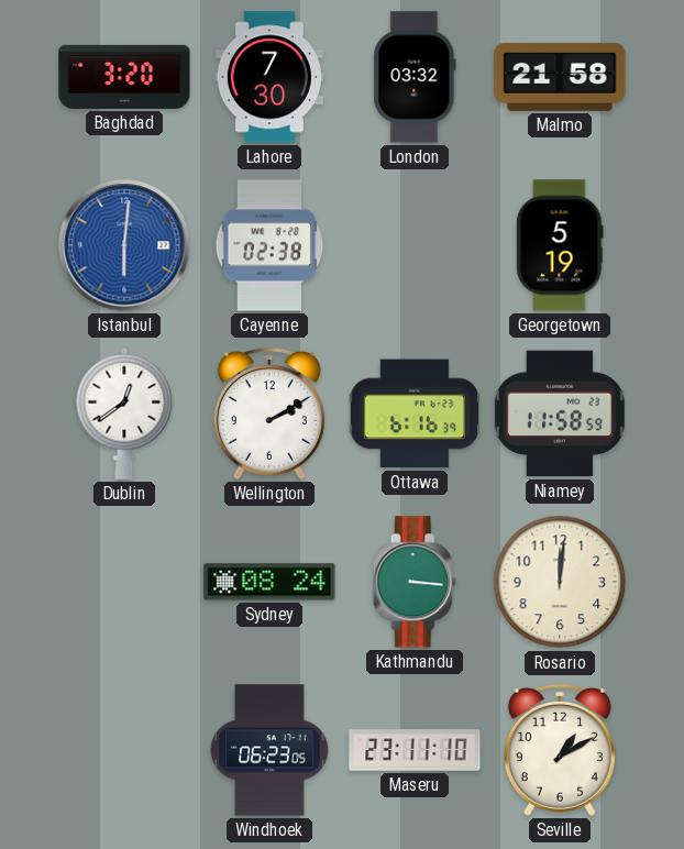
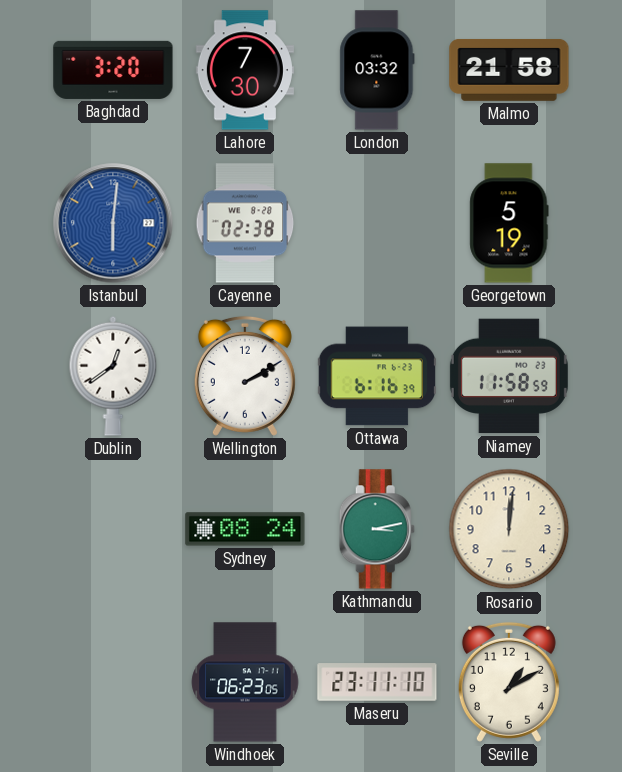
Kathmandu: 3:16 -> 3:13
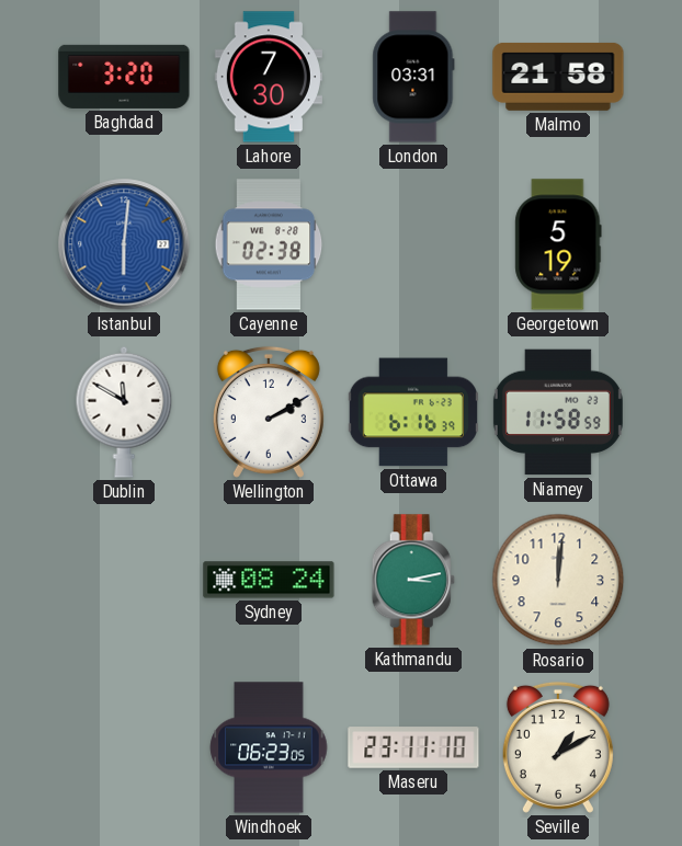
London: 03:32 -> 03:31
Dublin: 12:39 -> 11:50
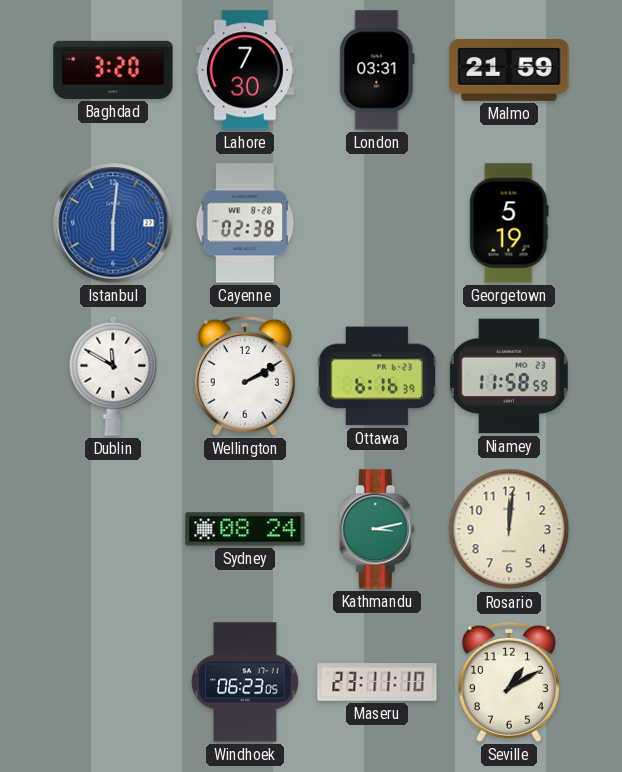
Malmo: 21:58 -> 21:59
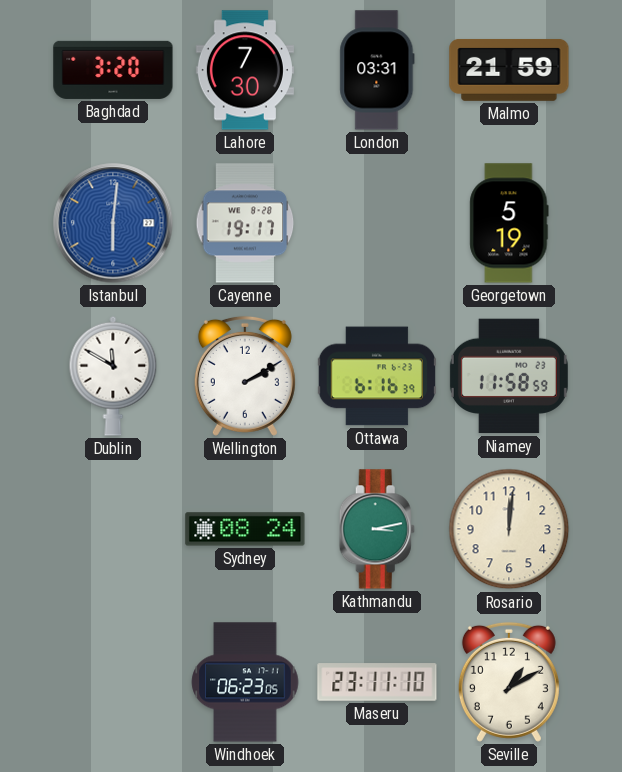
Cayenne: 02:38 -> 19:17
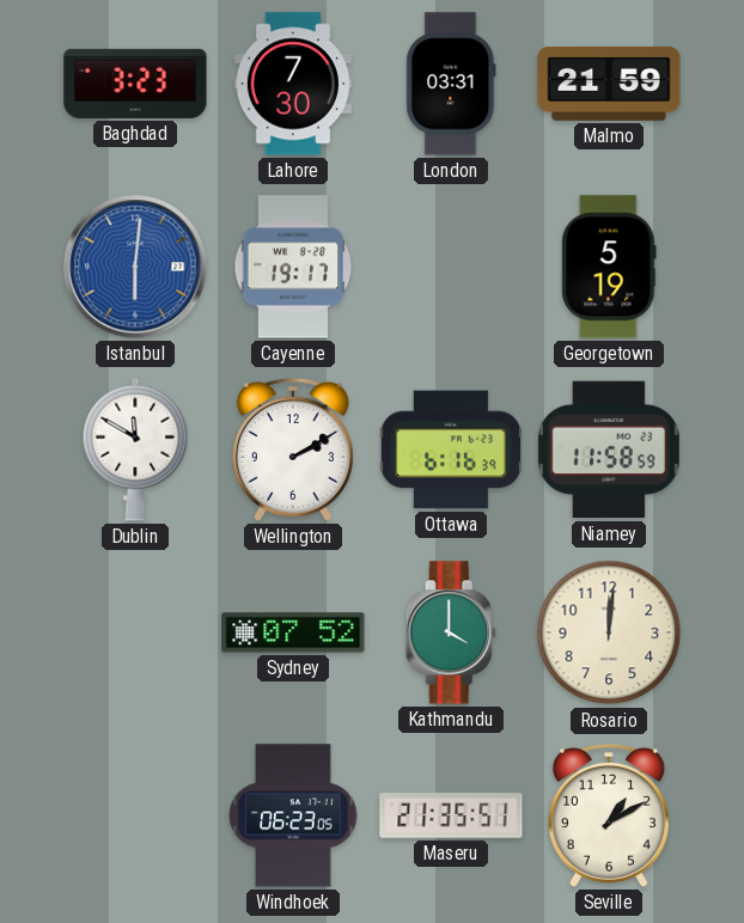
Baghdad: 3:20 -> 3:23
Sydney: 08:24 -> 07:52
Kathmandu: 3:13 -> 4:00
Maseru: 23:11 -> 21:35
